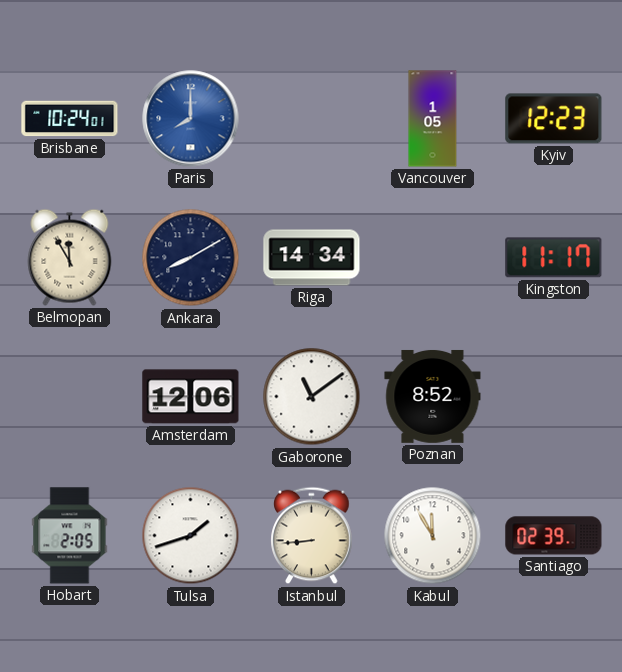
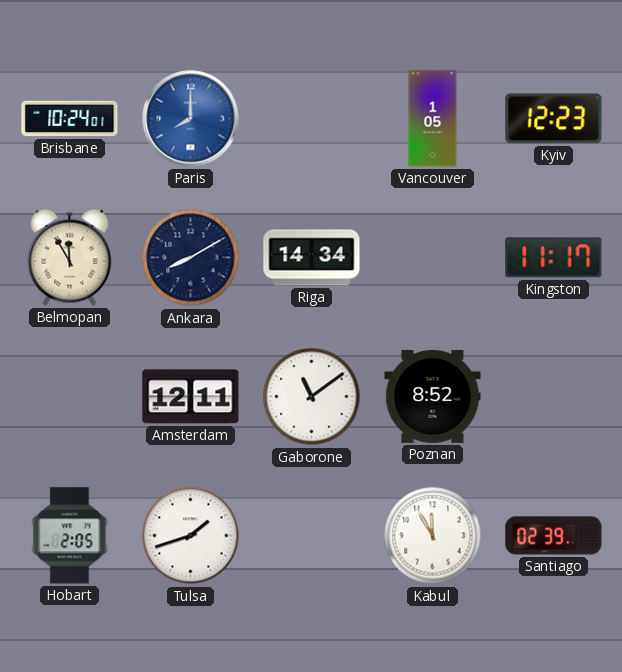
Amsterdam: 12:06 -> 12:11
Istanbul: 8:44 -> none
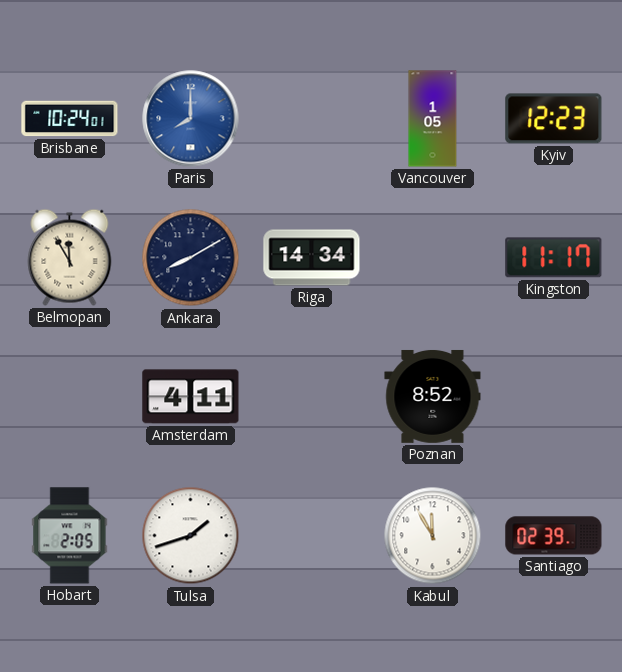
Amsterdam: 12:11 -> 4:11
Gaborone: 11:09 -> none
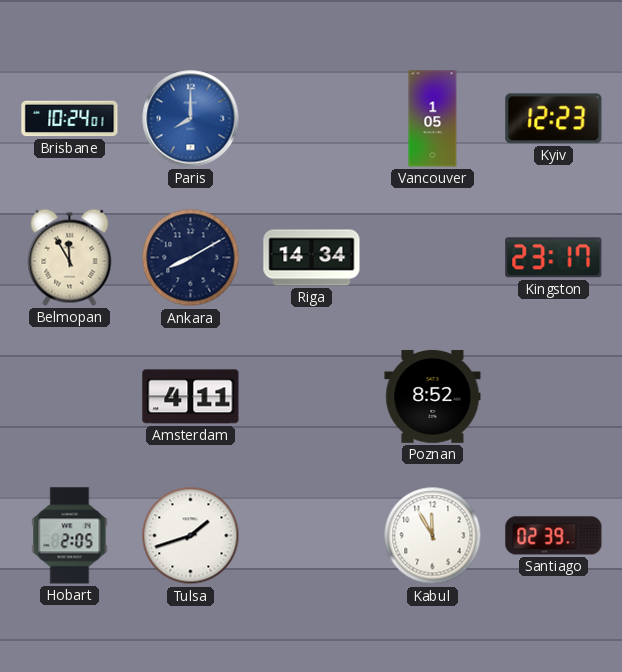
Kingston: 11:17 -> 23:17
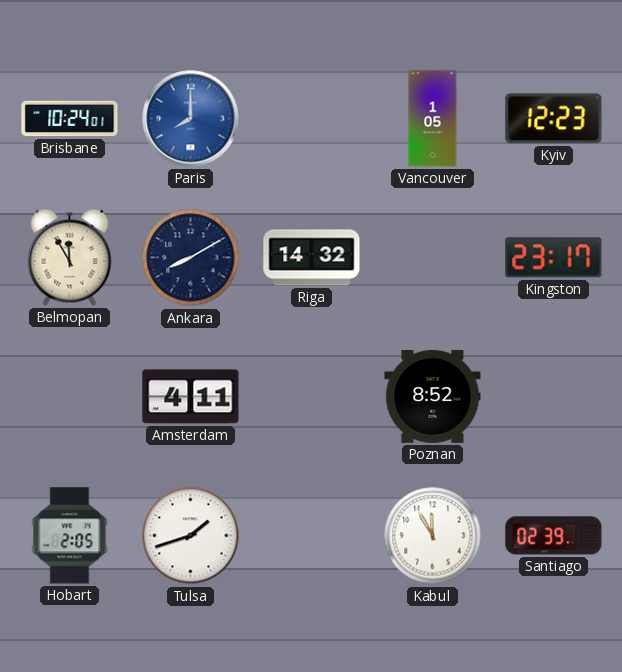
Riga: 14:34 -> 14:32
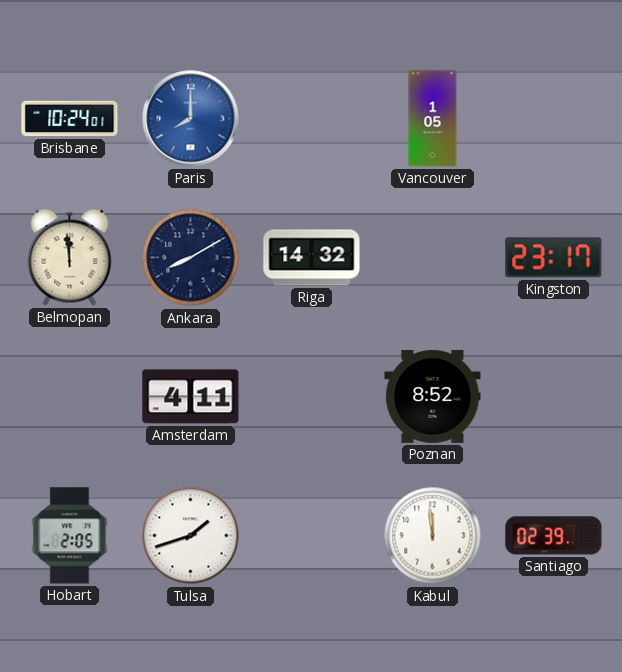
Kyiv: 12:23 -> none
Belmopan: 11:55 -> 11:59
Kabul: 11:55 -> 11:59
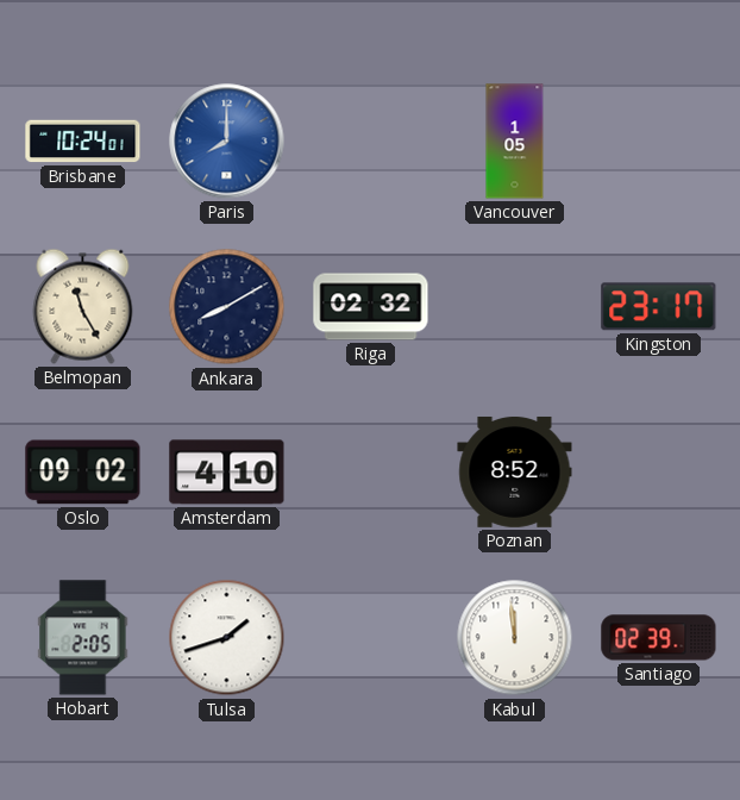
Belmopan: 11:59 -> 11:25
Riga: 14:32 -> 02:32
Oslo: none -> 09:02
Amsterdam: 4:11 -> 4:10
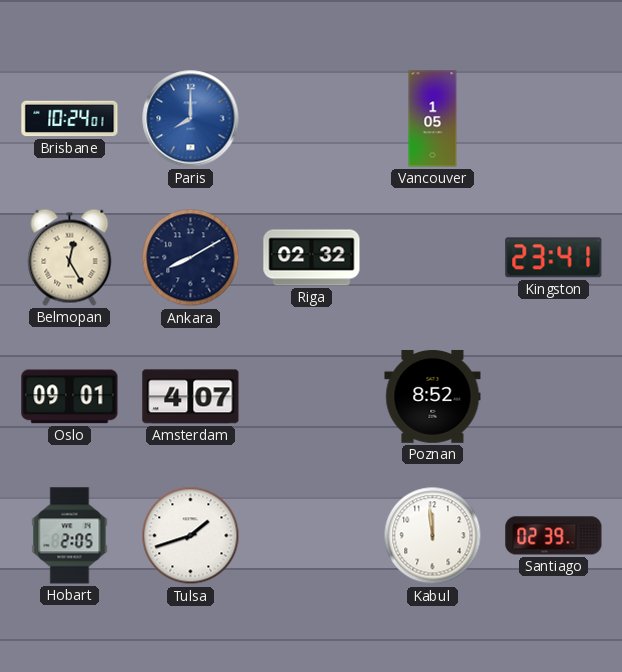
Belmopan: 11:25 -> 12:25
Kingston: 23:17 -> 23:41
Oslo: 09:02 -> 09:01
Amsterdam: 4:10 -> 4:07
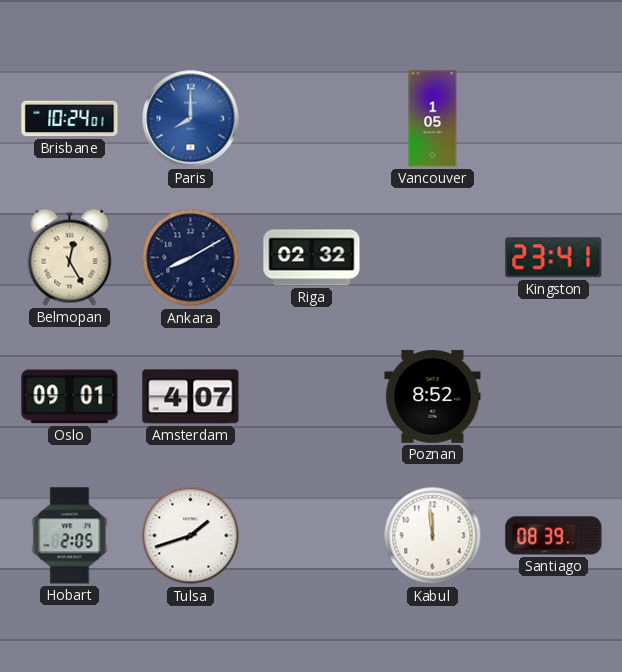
Santiago: 02:39 -> 08:39
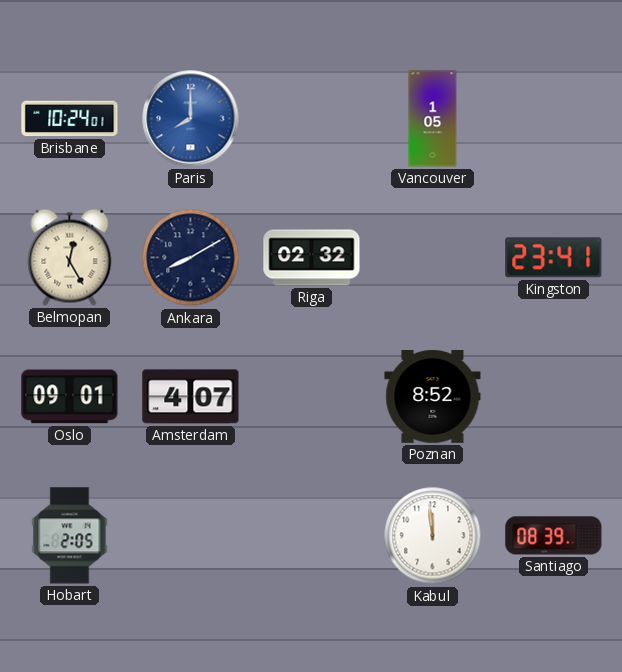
Tulsa: 1:42 -> none
